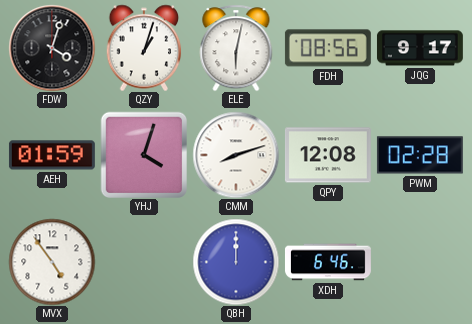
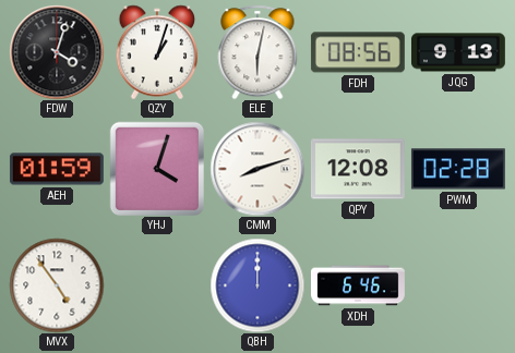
JQG: 9:17 -> 9:13
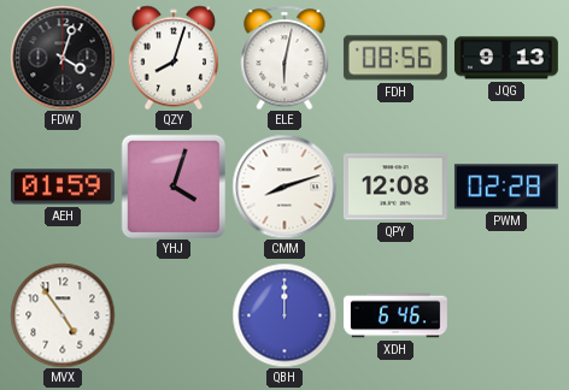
QZY: 1:03 -> 8:03
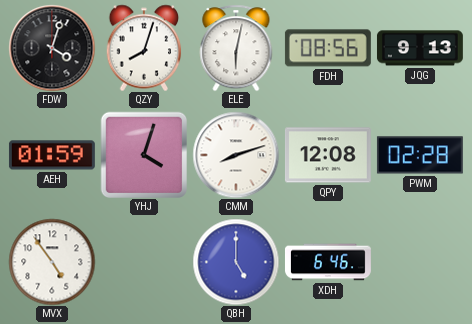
QBH: 12:00 -> 5:00
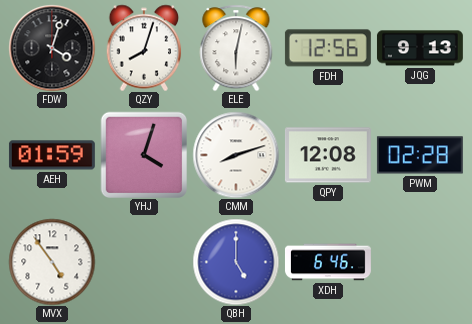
FDH: 08:56 -> 12:56
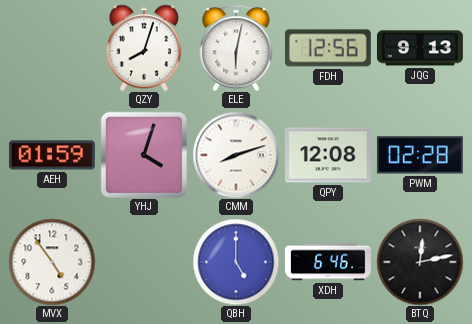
FDW: 4:03 -> none
BTQ: none -> 12:13
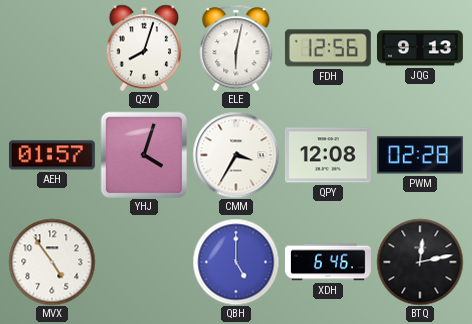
AEH: 01:59 -> 01:57
CMM: 8:12 -> 3:35
